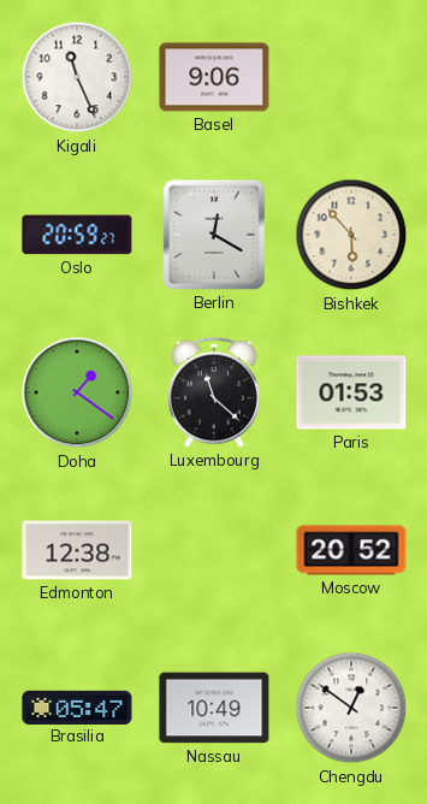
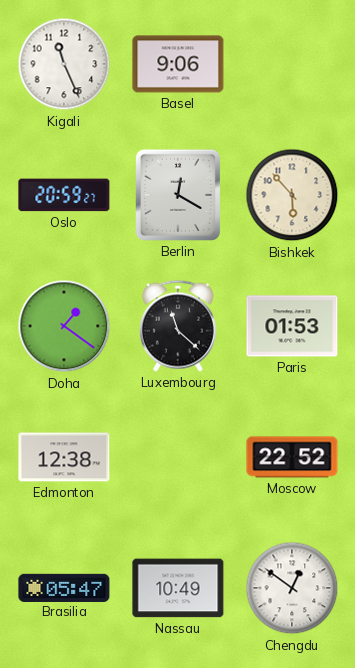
Moscow: 20:52 -> 22:52
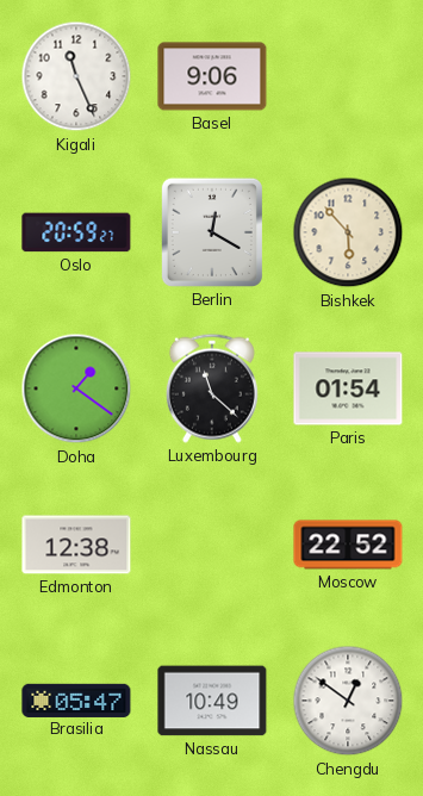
Paris: 01:53 -> 01:54
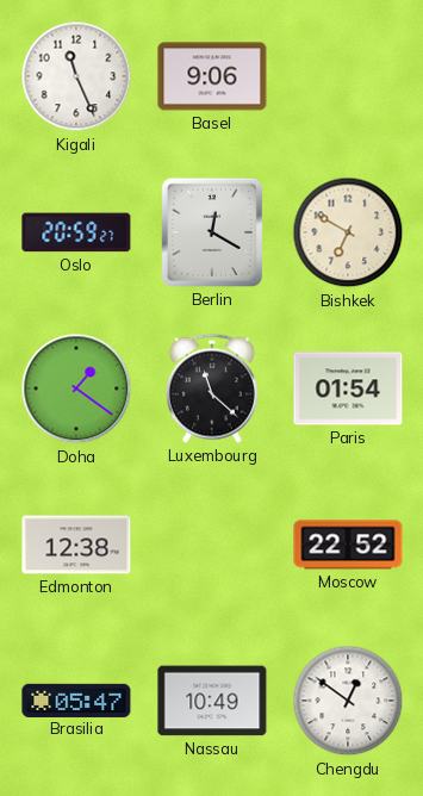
Bishkek: 5:53 -> 6:50
